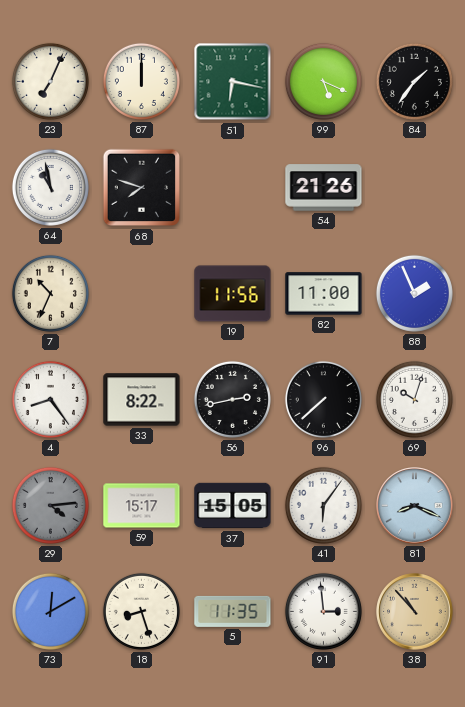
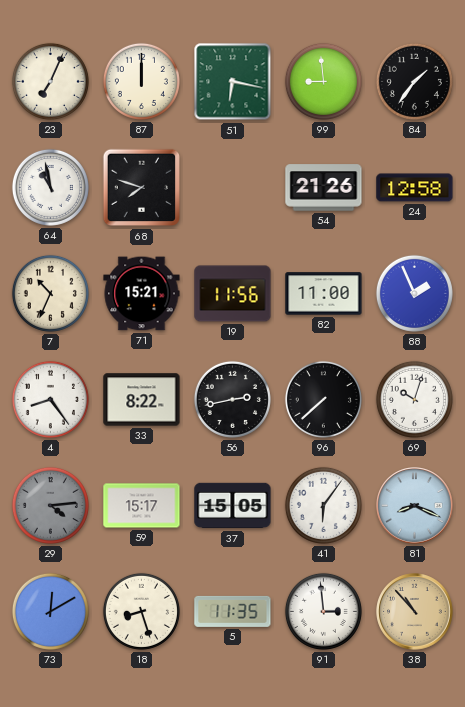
99: 5:19 -> 8:59
24: none -> 12:58
71: none -> 15:21
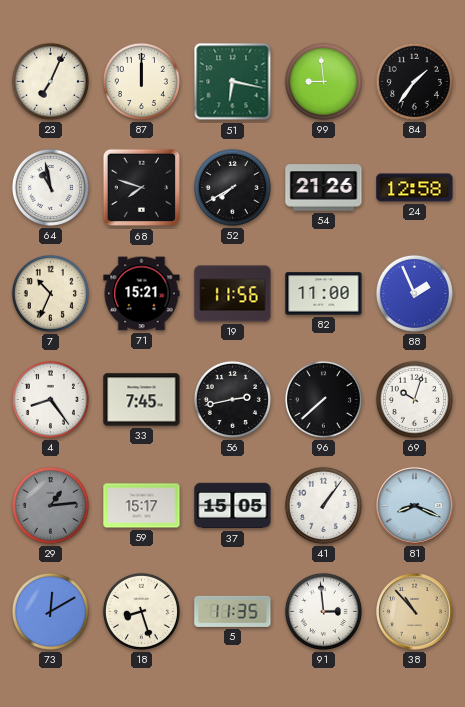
52: none -> 7:40
33: 8:22 -> 7:45
29: 4:14 -> 1:14
41: 6:06 -> 1:06
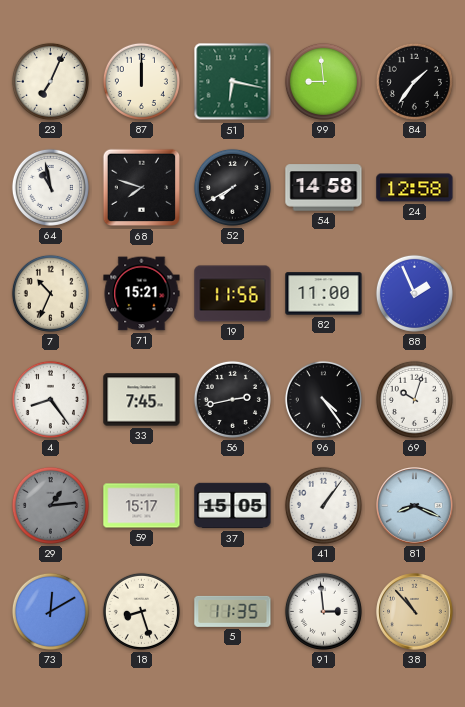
54: 21:26 -> 14:58
96: 7:38 -> 4:24
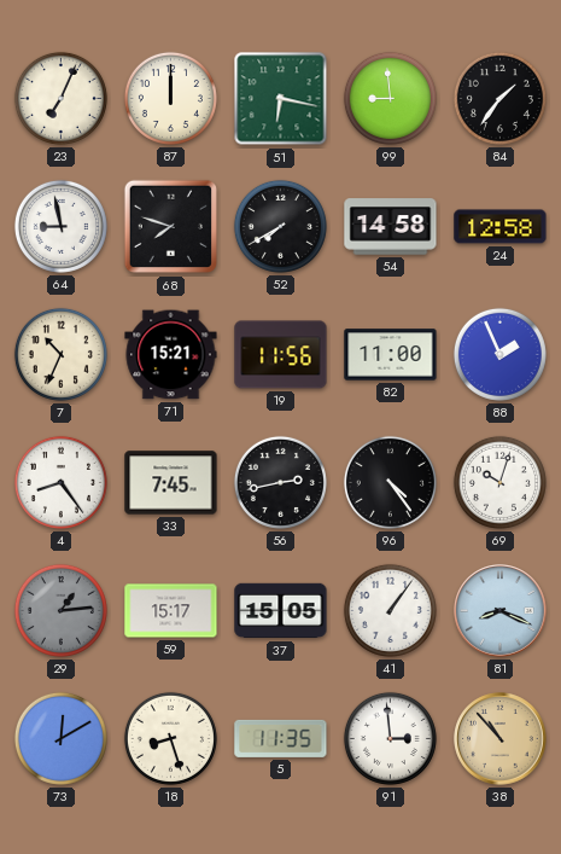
64: 10:58 -> 8:58
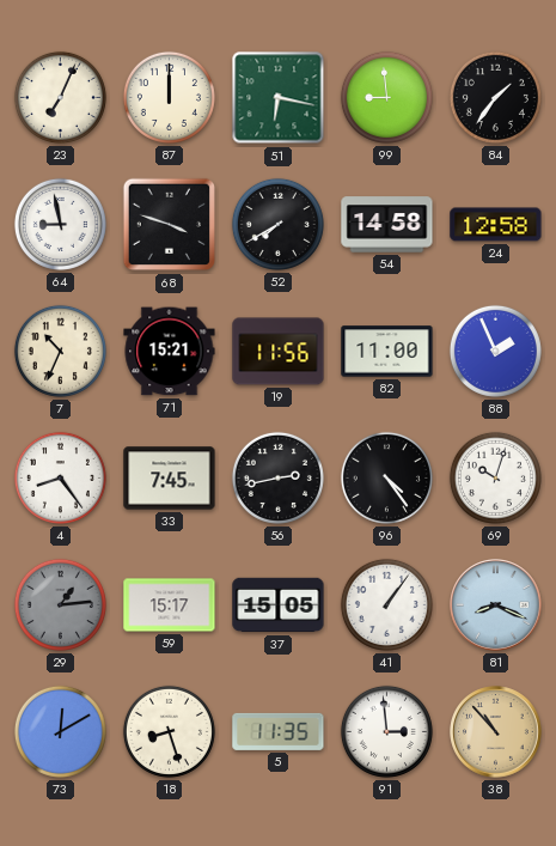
68: 7:48 -> 3:48
